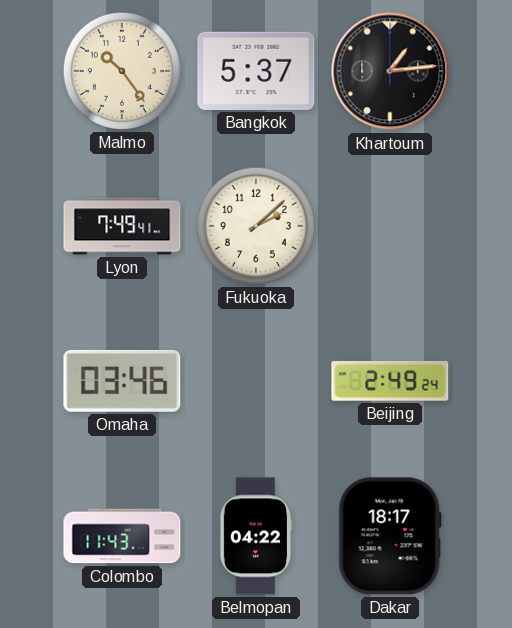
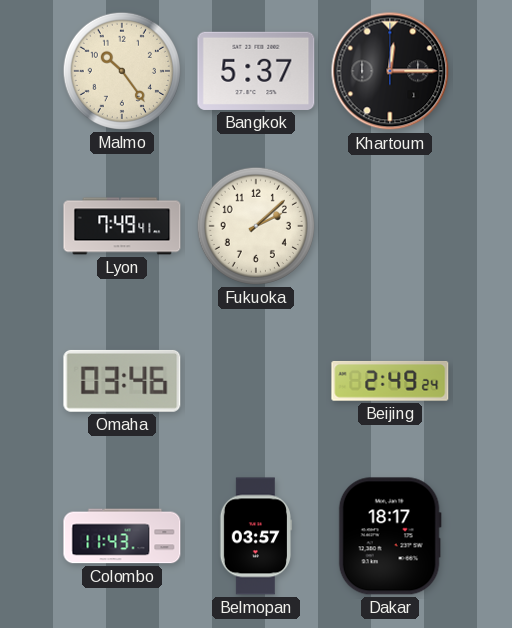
Khartoum: 1:14 -> 12:15
Belmopan: 04:22 -> 03:57
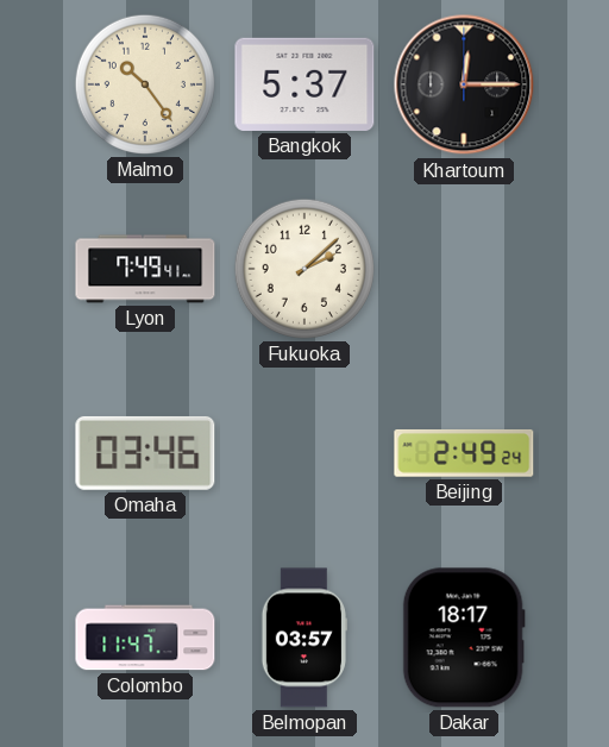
Colombo: 11:43 -> 11:47
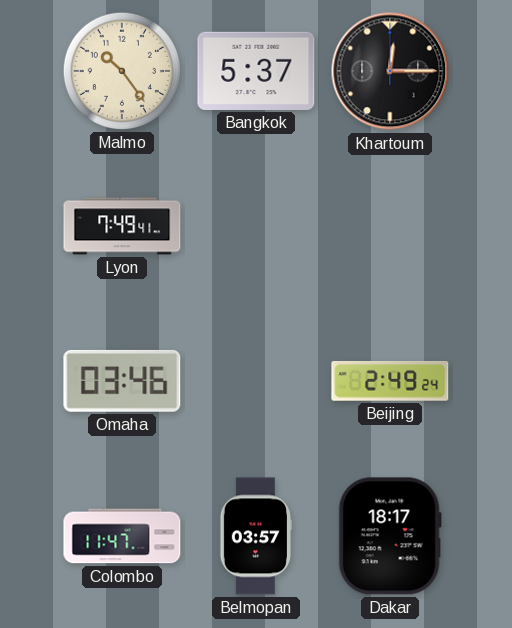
Fukuoka: 2:08 -> none
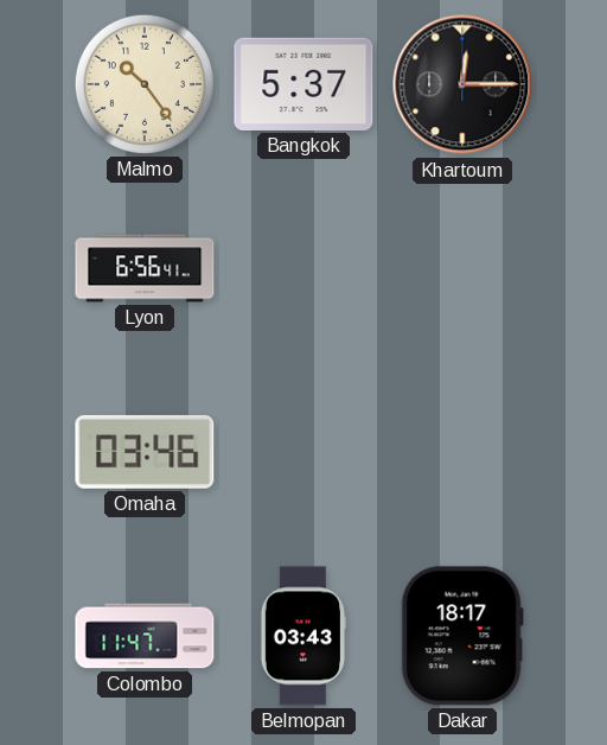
Lyon: 7:49 -> 6:56
Beijing: 2:49 -> none
Belmopan: 03:57 -> 03:43
